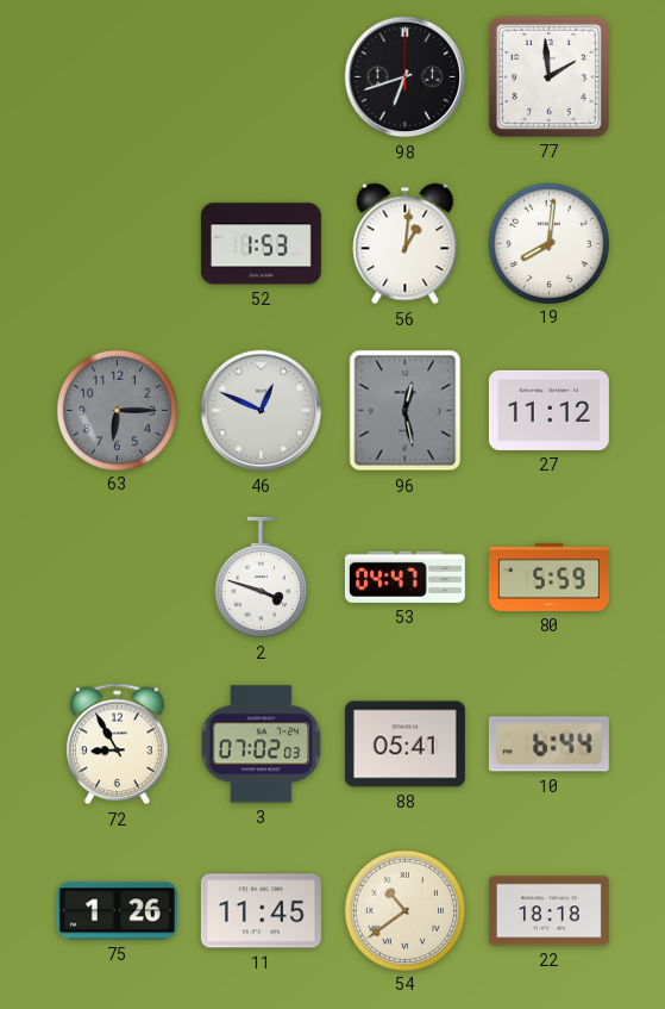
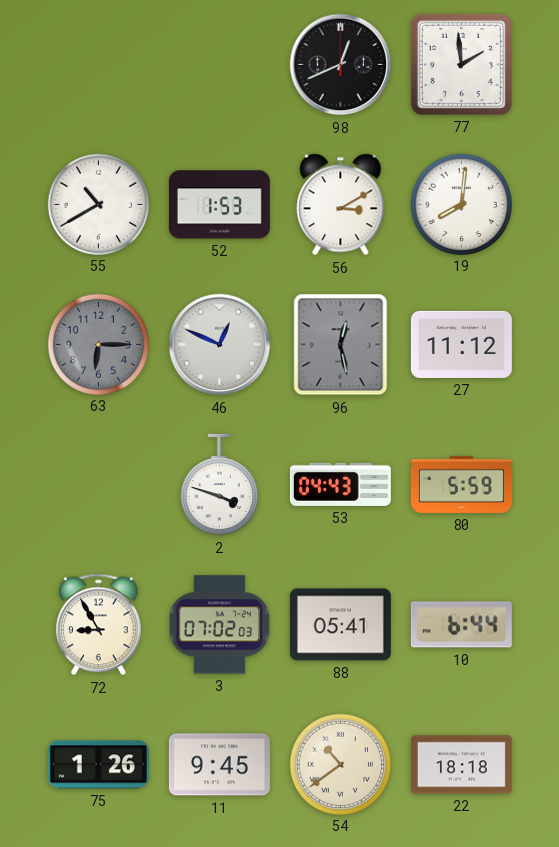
98: 6:42 -> 12:41
55: none -> 10:40
56: 1:01 -> 3:10
53: 04:47 -> 04:43
11: 11:45 -> 9:45
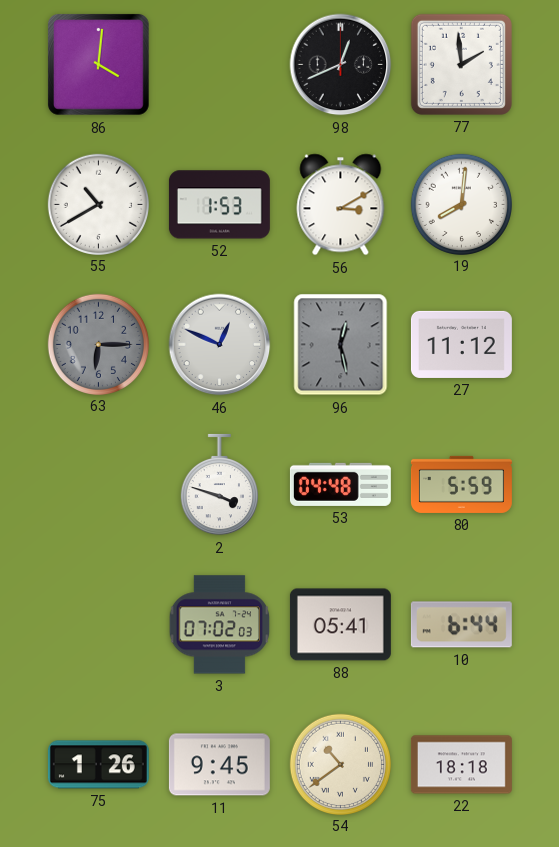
86: none -> 4:01
53: 04:43 -> 04:48
72: 8:55 -> none
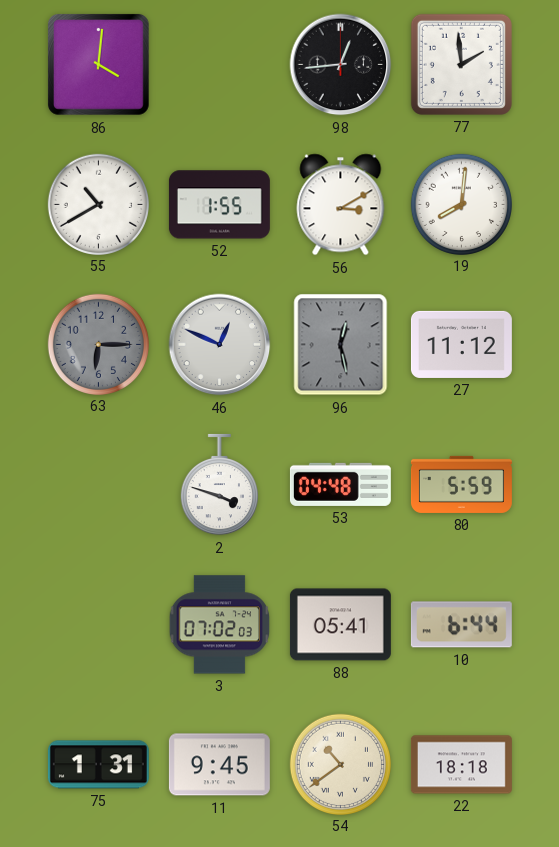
98: 12:41 -> 12:44
52: 1:53 -> 1:55
75: 1:26 -> 1:31
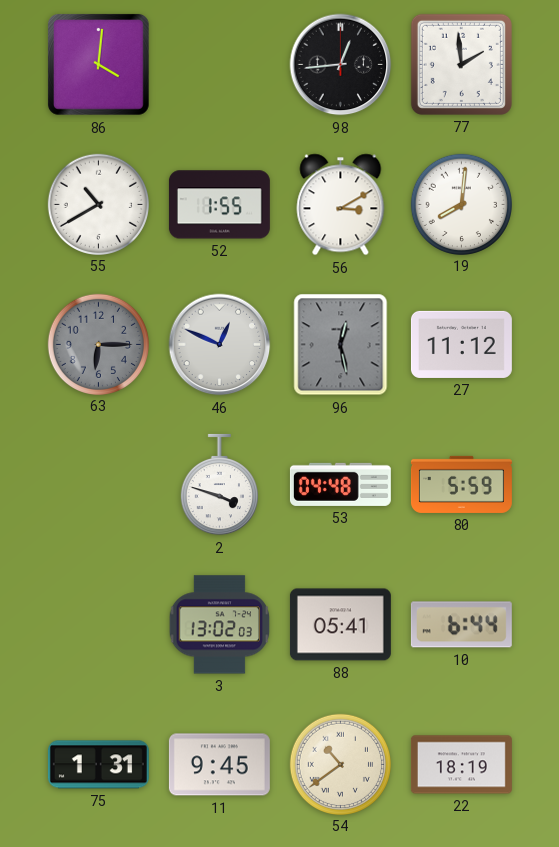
3: 07:02 -> 13:02
22: 18:18 -> 18:19
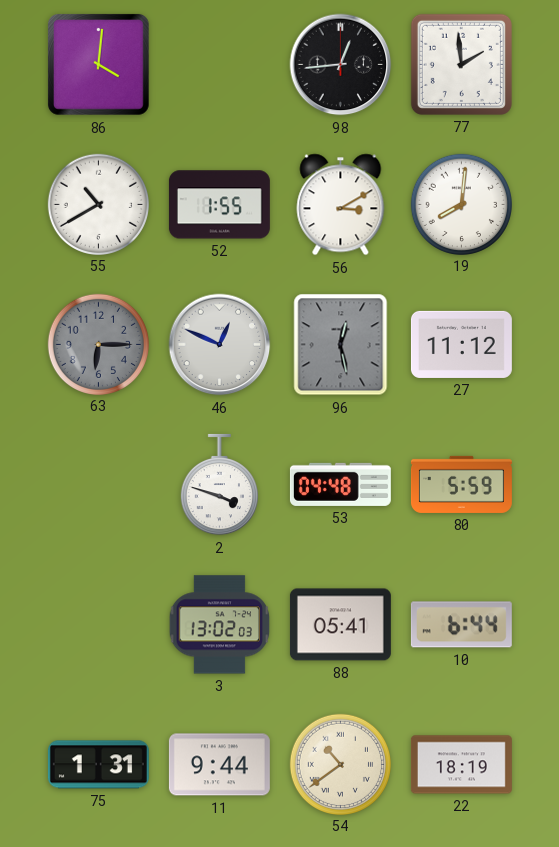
11: 9:45 -> 9:44
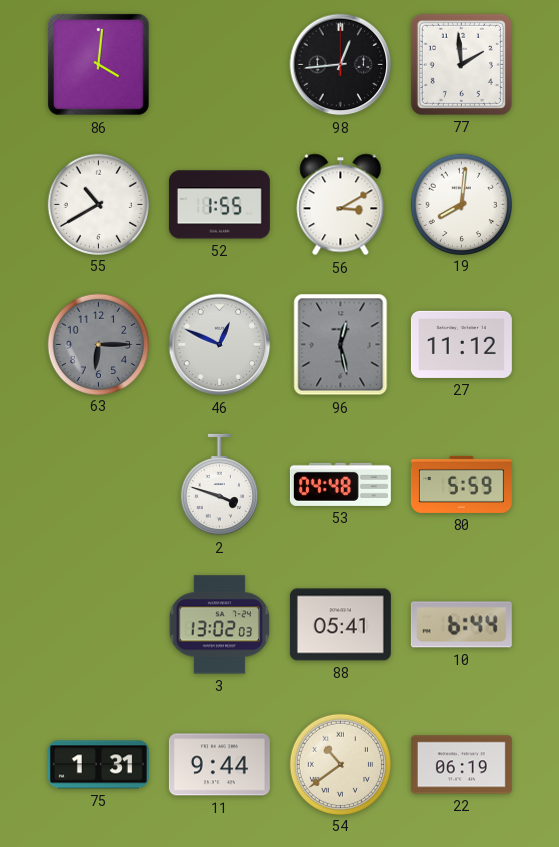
22: 18:19 -> 06:19
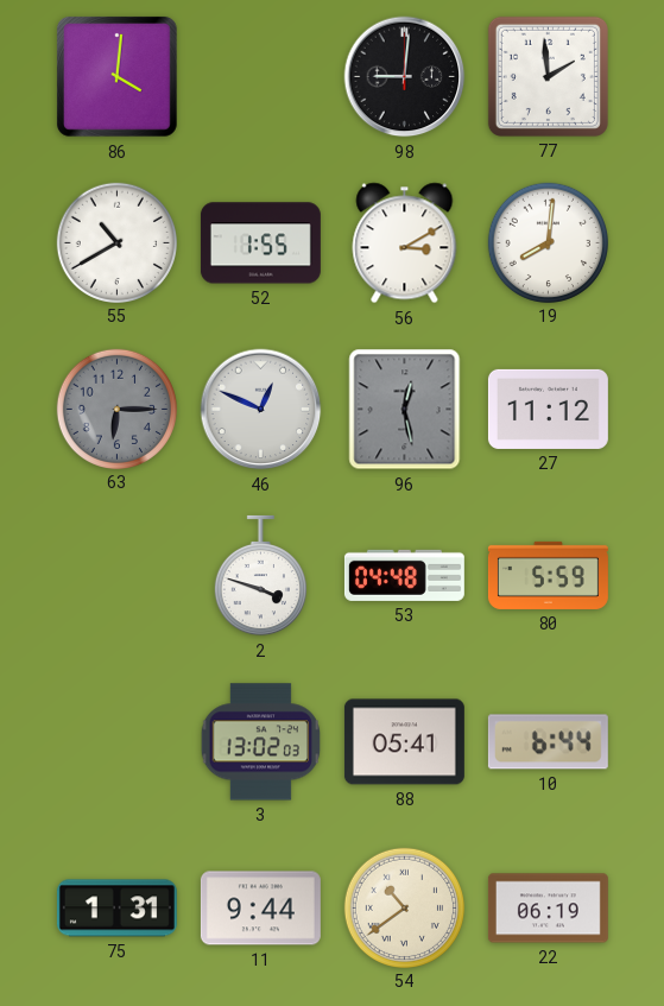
98: 12:44 -> 9:01
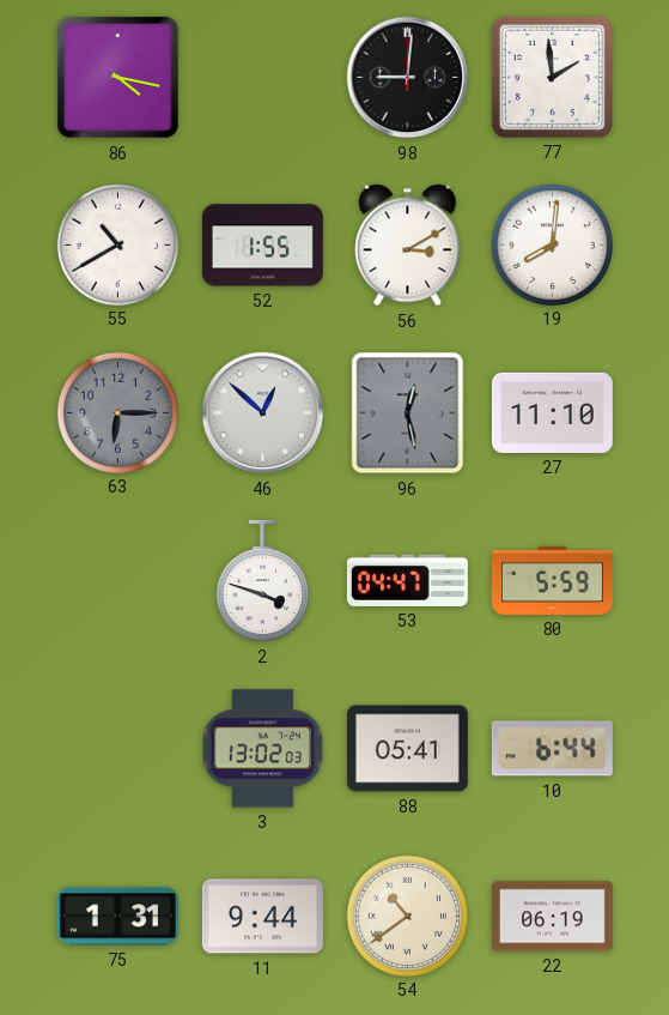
86: 4:01 -> 4:17
46: 12:49 -> 12:52
27: 11:12 -> 11:10
53: 04:48 -> 04:47
